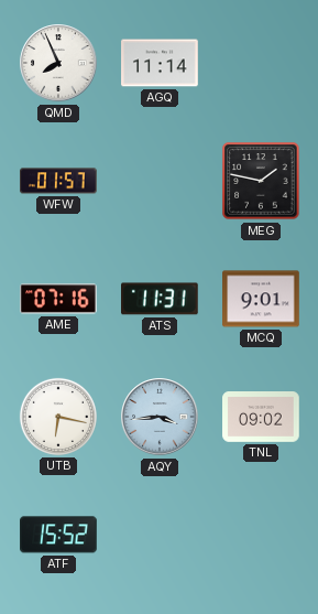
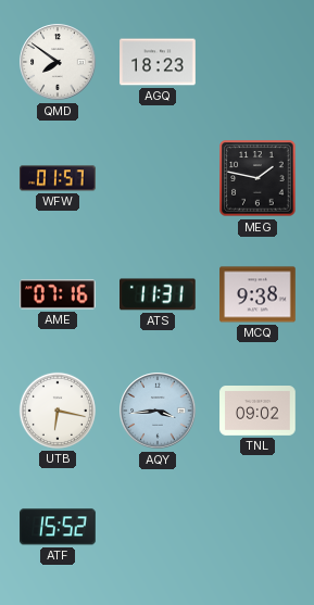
QMD: 7:56 -> 7:51
AGQ: 11:14 -> 18:23
MCQ: 9:01 -> 9:38
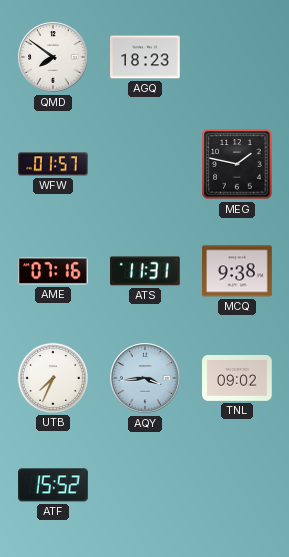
UTB: 6:17 -> 7:34
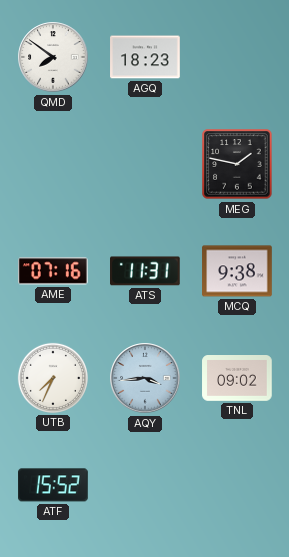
WFW: 01:57 -> none
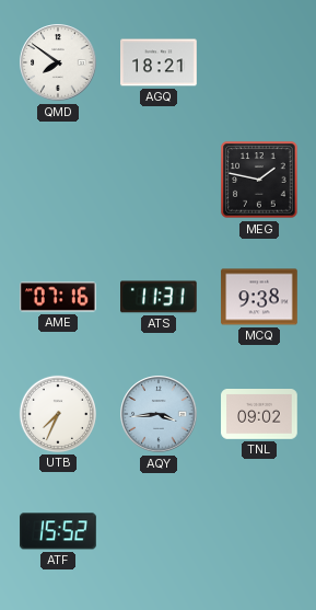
AGQ: 18:23 -> 18:21
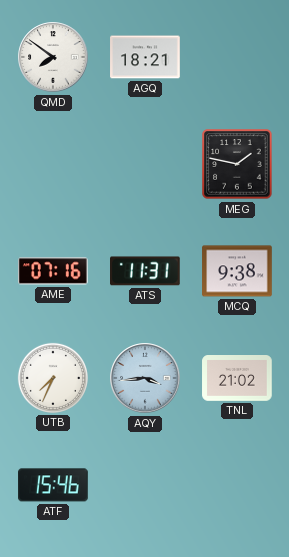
TNL: 09:02 -> 21:02
ATF: 15:52 -> 15:46
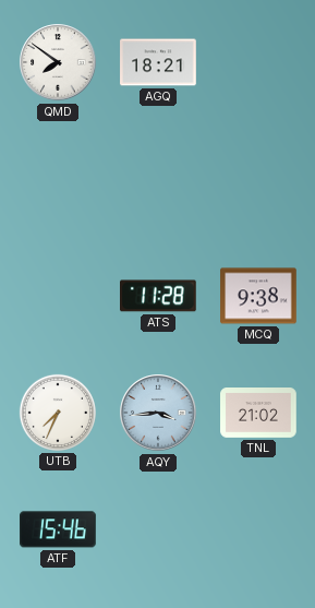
MEG: 1:47 -> none
AME: 07:16 -> none
ATS: 11:31 -> 11:28
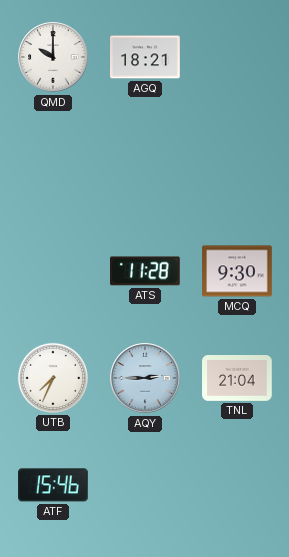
QMD: 7:51 -> 10:00
MCQ: 9:38 -> 9:30
AQY: 3:44 -> 2:45
TNL: 21:02 -> 21:04
